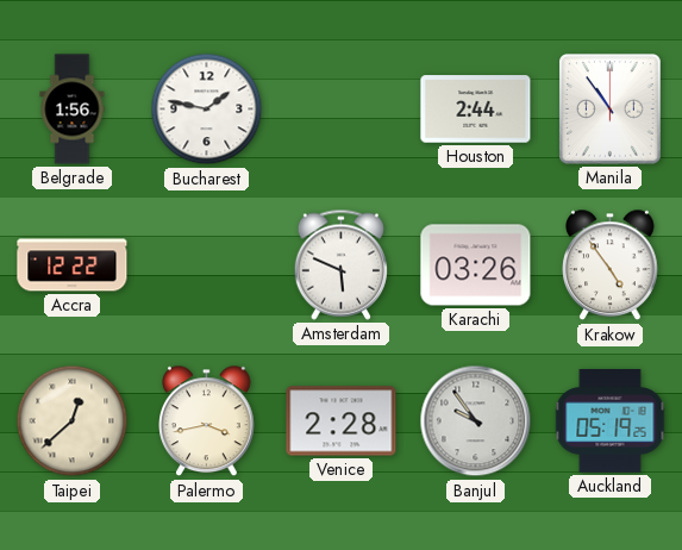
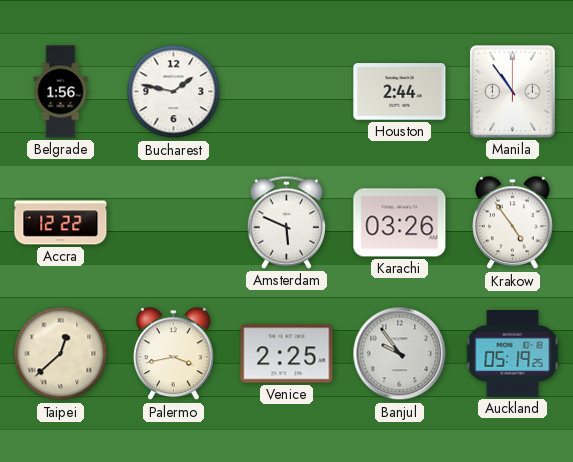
Venice: 2:28 -> 2:25
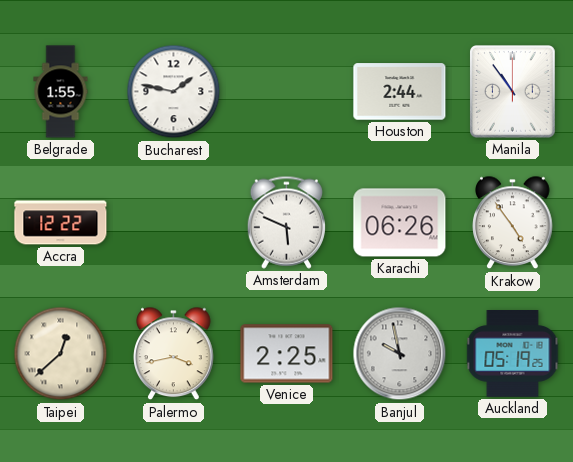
Belgrade: 1:56 -> 1:55
Karachi: 03:26 -> 06:26
Banjul: 9:54 -> 9:58
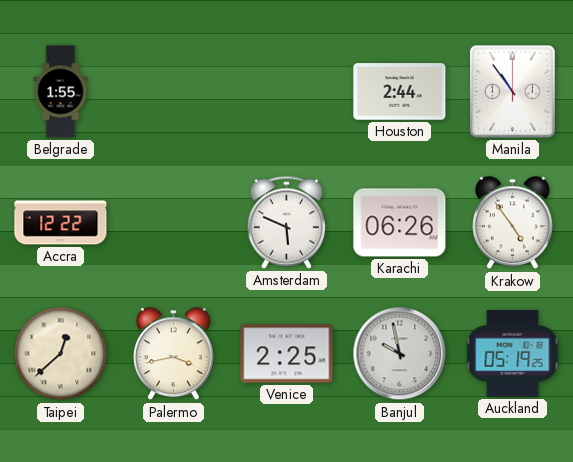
Bucharest: 1:47 -> none
